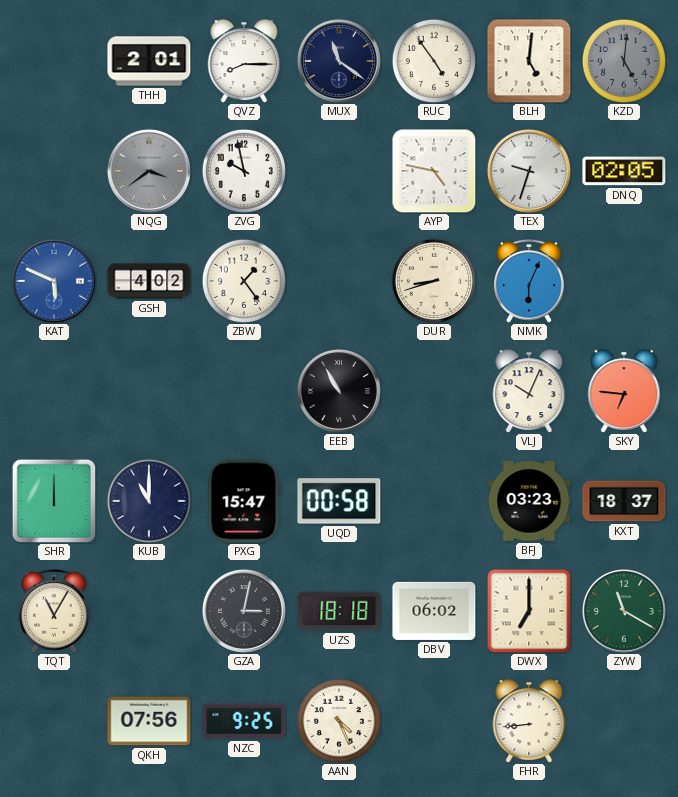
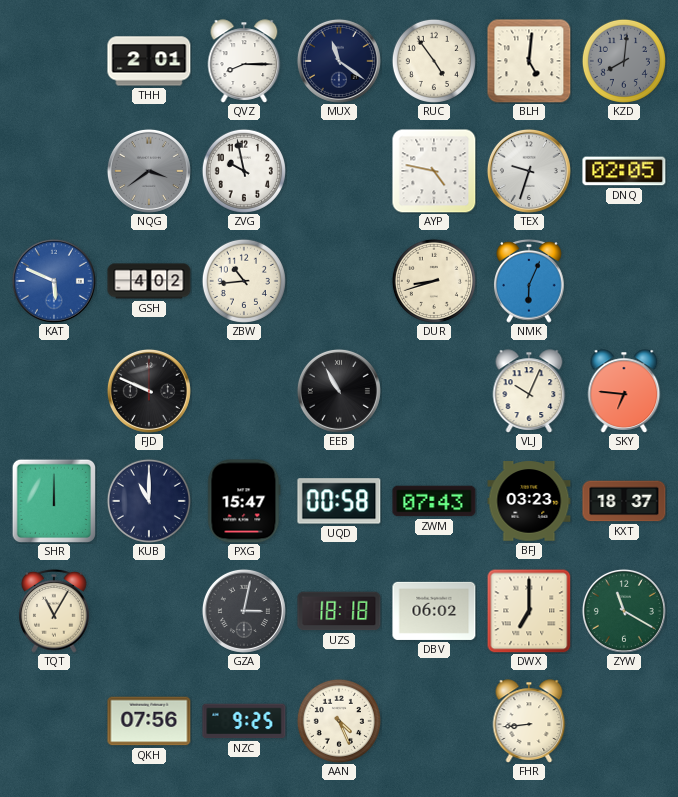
KZD: 5:01 -> 8:01
ZBW: 1:24 -> 10:44
FJD: none -> 9:49
ZWM: none -> 07:43
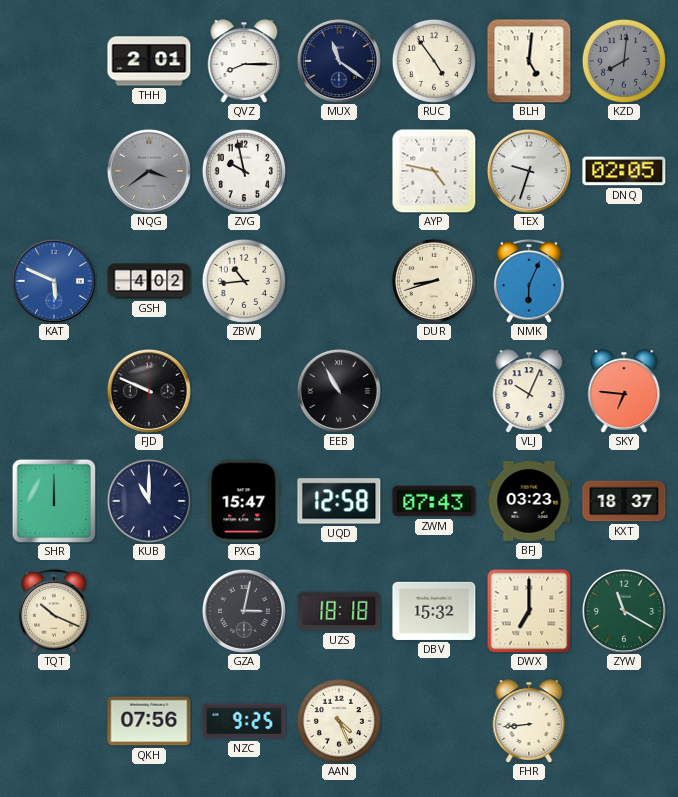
UQD: 00:58 -> 12:58
TQT: 11:05 -> 10:19
DBV: 06:02 -> 15:32
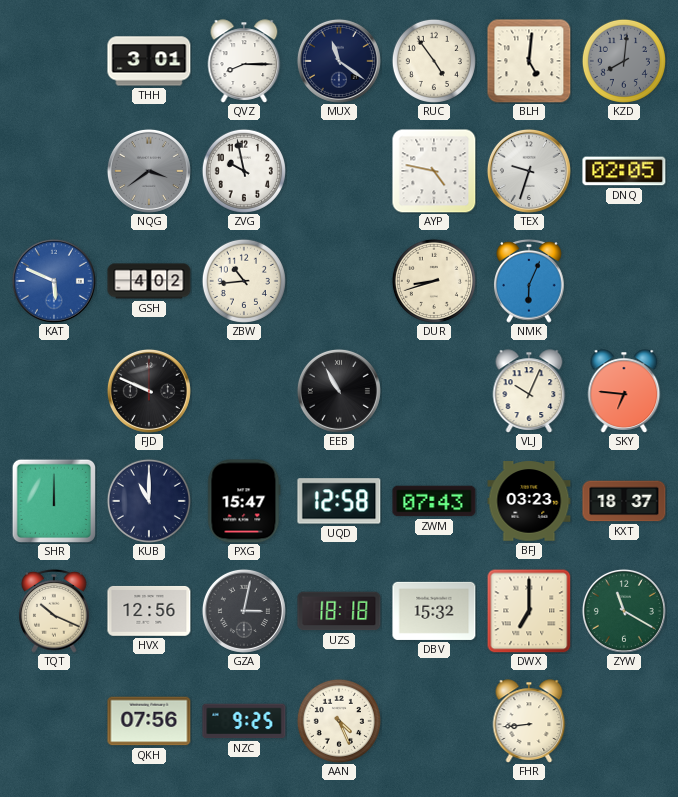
THH: 2:01 -> 3:01
HVX: none -> 12:56
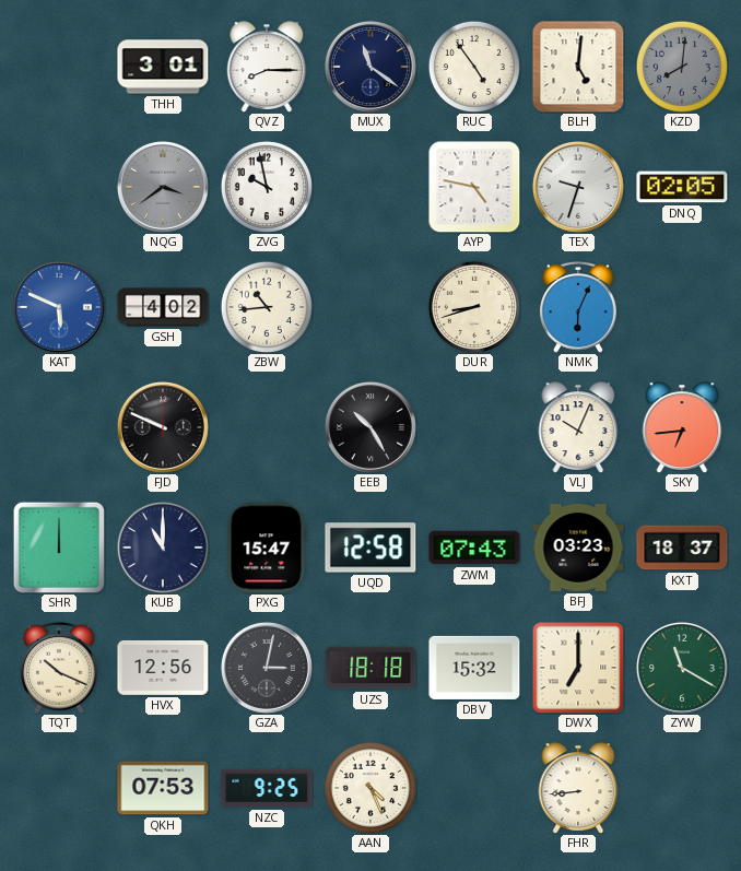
EEB: 10:55 -> 10:25
SKY: 6:46 -> 6:44
QKH: 07:56 -> 07:53
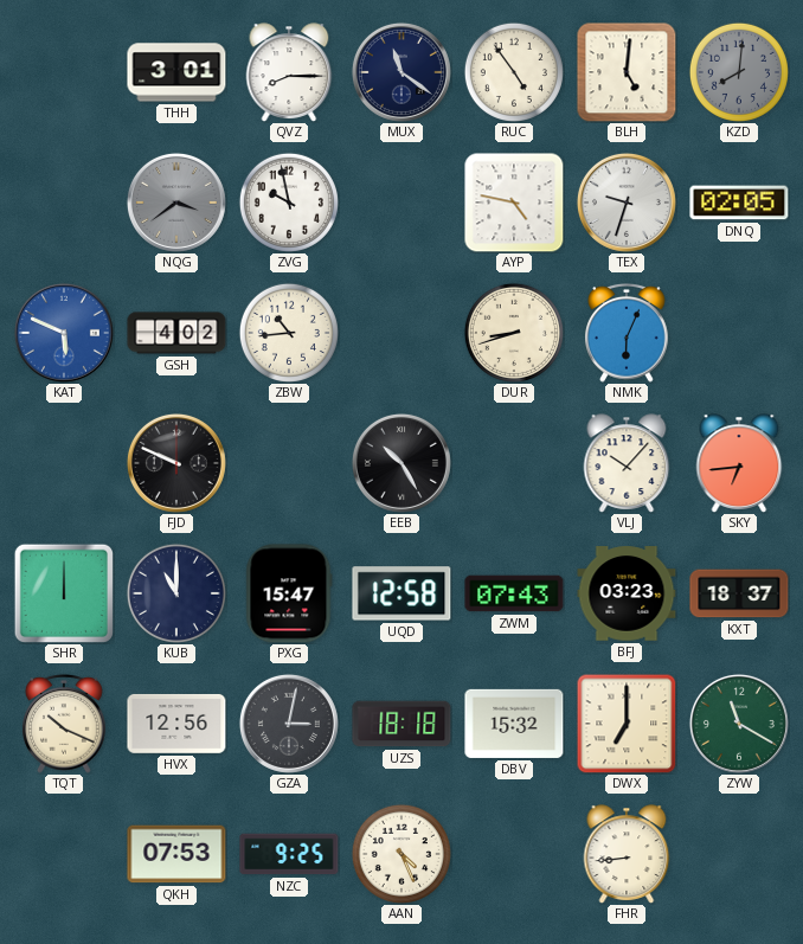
VLJ: 10:04 -> 10:07
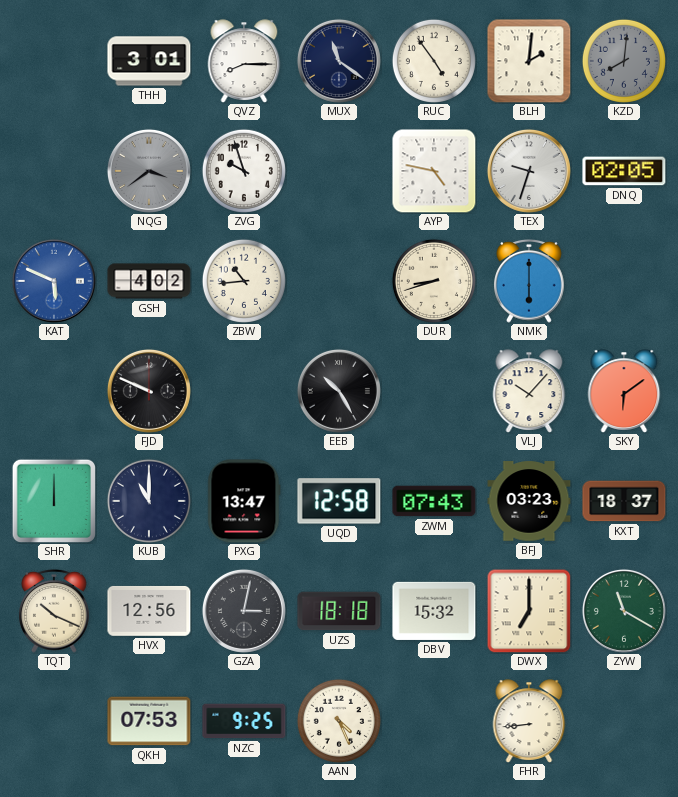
BLH: 5:01 -> 2:01
ZVG: 9:58 -> 9:57
NMK: 6:04 -> 6:00
SKY: 6:44 -> 6:09
PXG: 15:47 -> 13:47
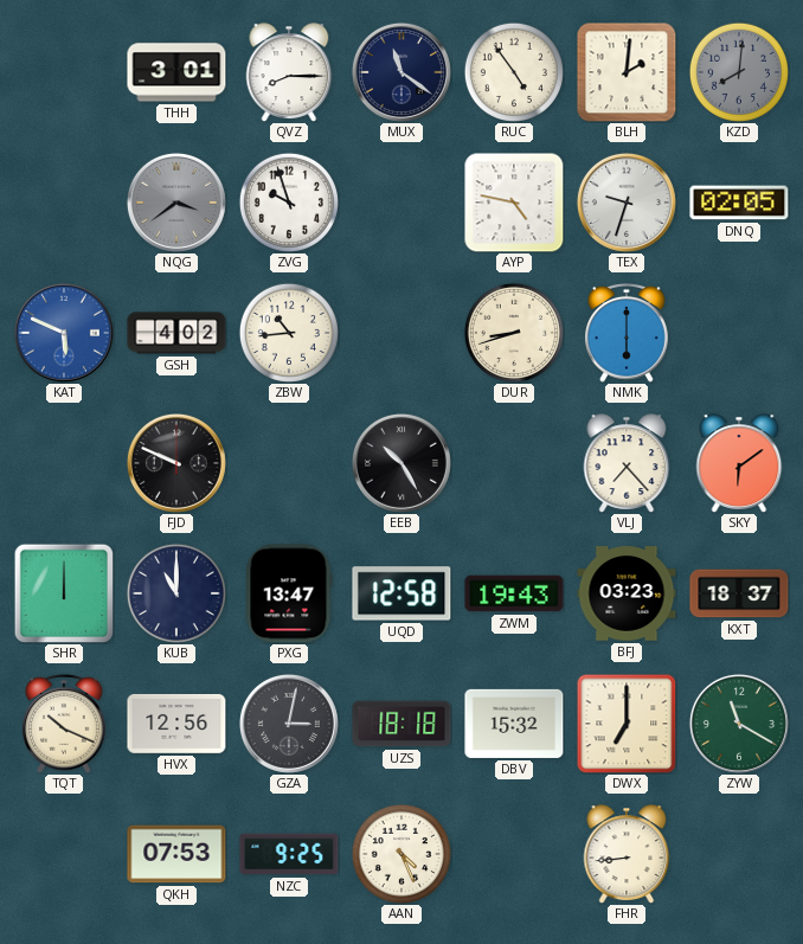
VLJ: 10:07 -> 7:23
ZWM: 07:43 -> 19:43
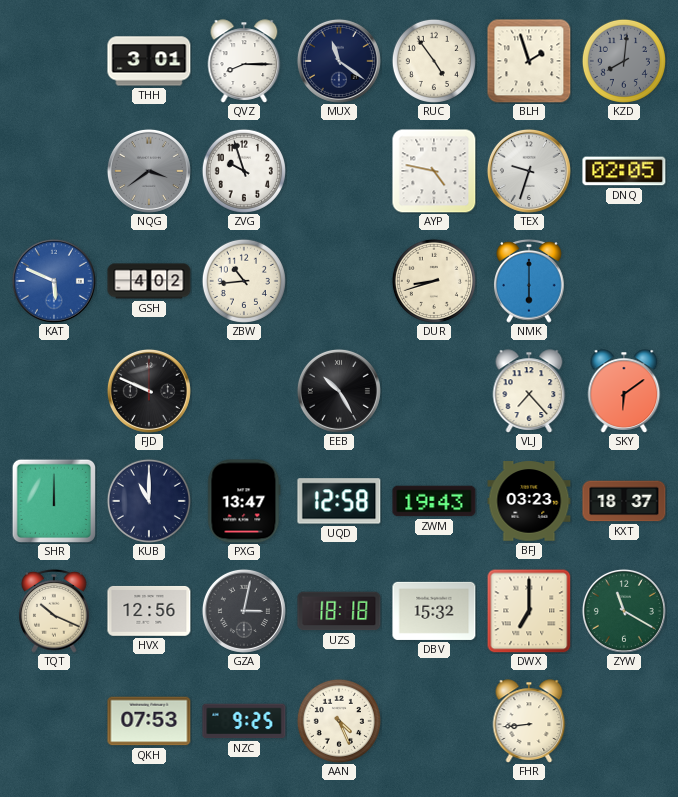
BLH: 2:01 -> 1:57
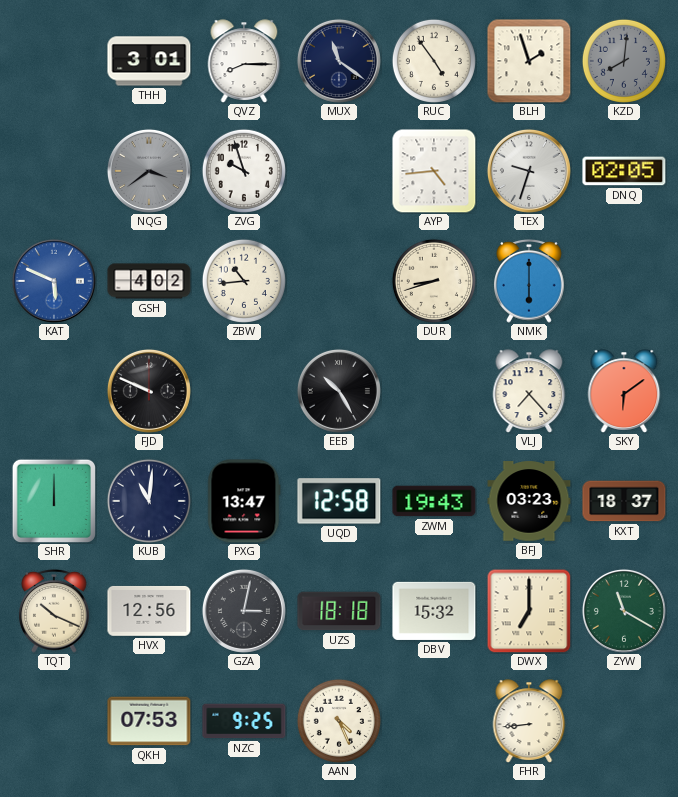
AYP: 4:47 -> 4:44
KUB: 11:00 -> 11:01
